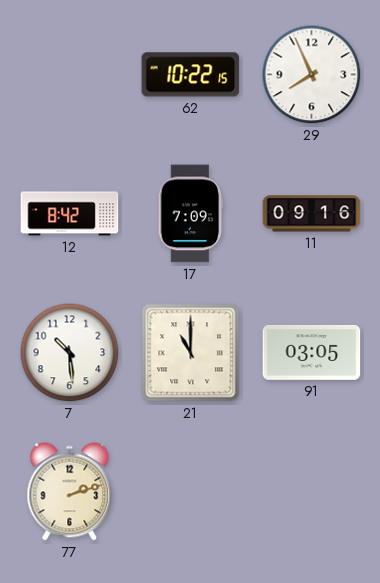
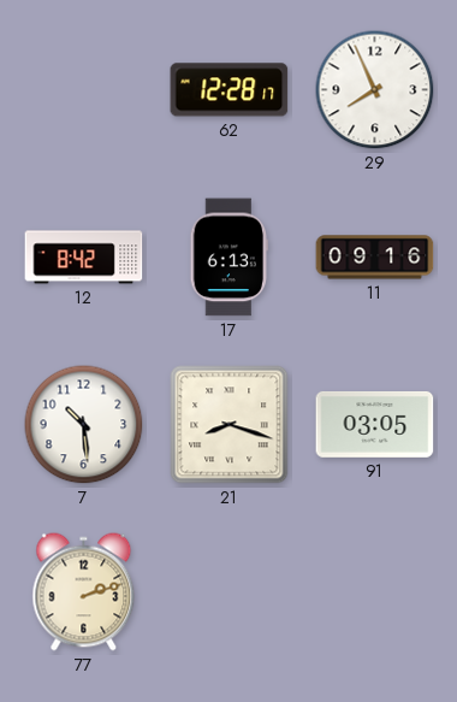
62: 10:22 -> 12:28
17: 7:09 -> 6:13
21: 11:00 -> 8:18
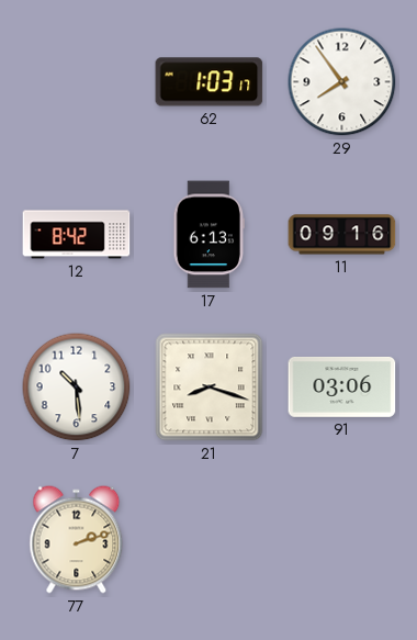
62: 12:28 -> 1:03
29: 7:56 -> 7:54
91: 03:05 -> 03:06
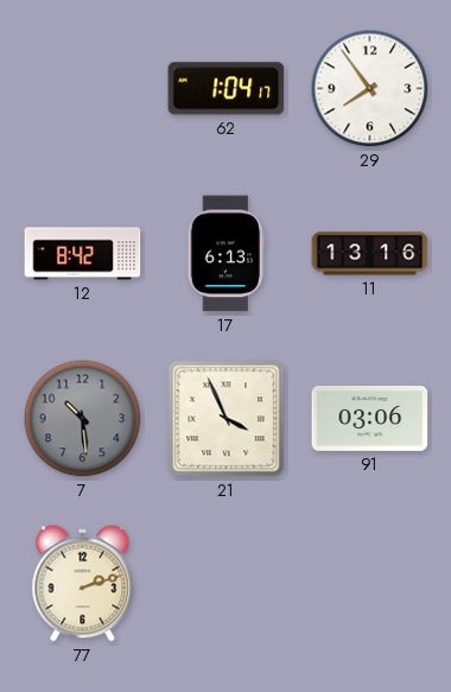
62: 1:03 -> 1:04
11: 09:16 -> 13:16
7 dial: white -> grey
21: 8:18 -> 3:56
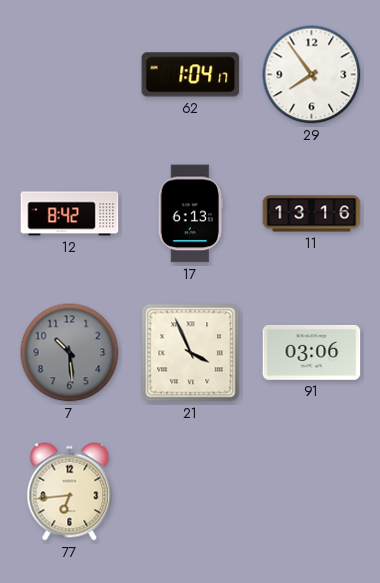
77: 2:12 -> 6:44
